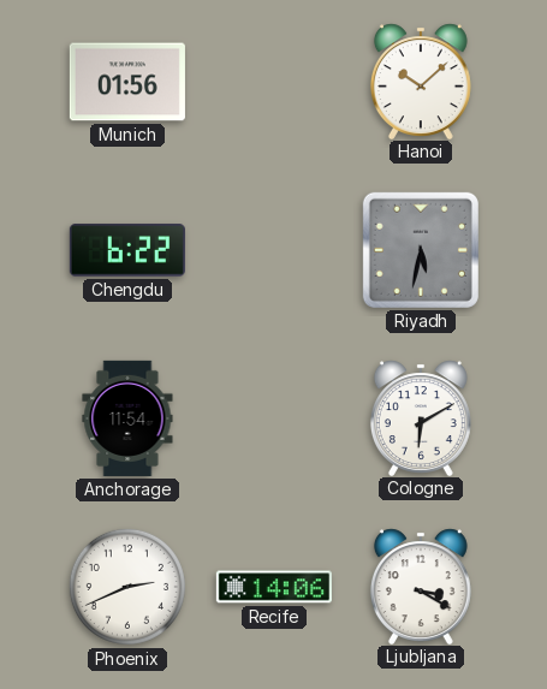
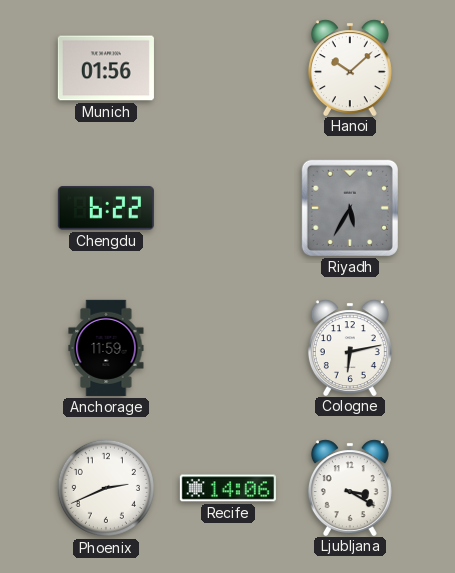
Riyadh: 5:32 -> 5:35
Anchorage: 11:54 -> 11:59
Cologne: 6:10 -> 6:13
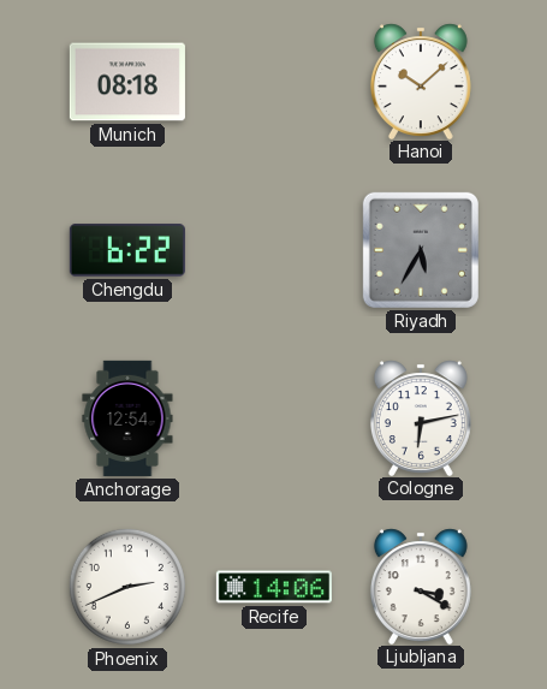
Munich: 01:56 -> 08:18
Anchorage: 11:59 -> 12:54
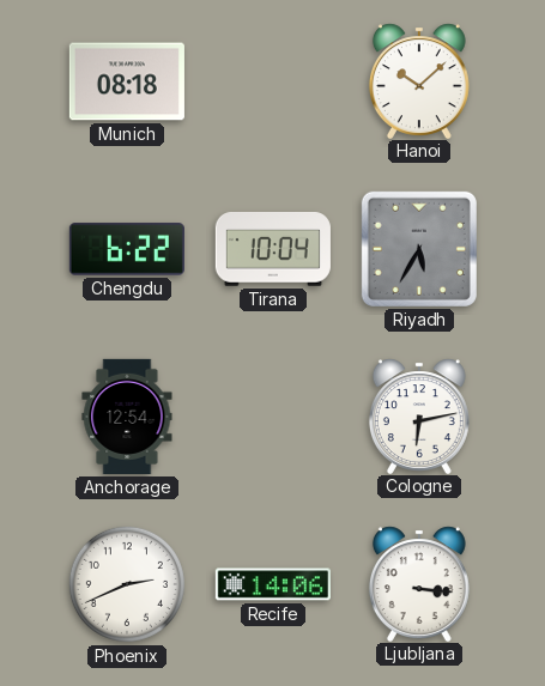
Tirana: none -> 10:04
Ljubljana: 3:20 -> 3:16
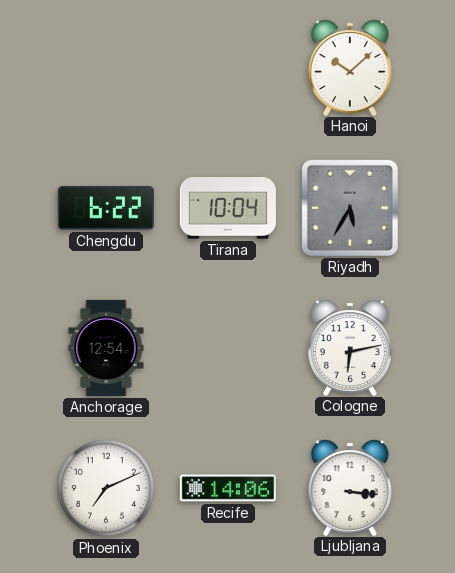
Munich: 08:18 -> none
Phoenix: 2:41 -> 7:11
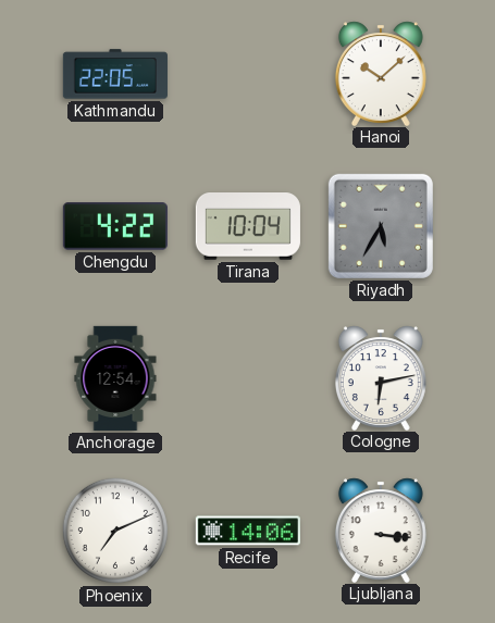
Kathmandu: none -> 22:05
Chengdu: 6:22 -> 4:22
